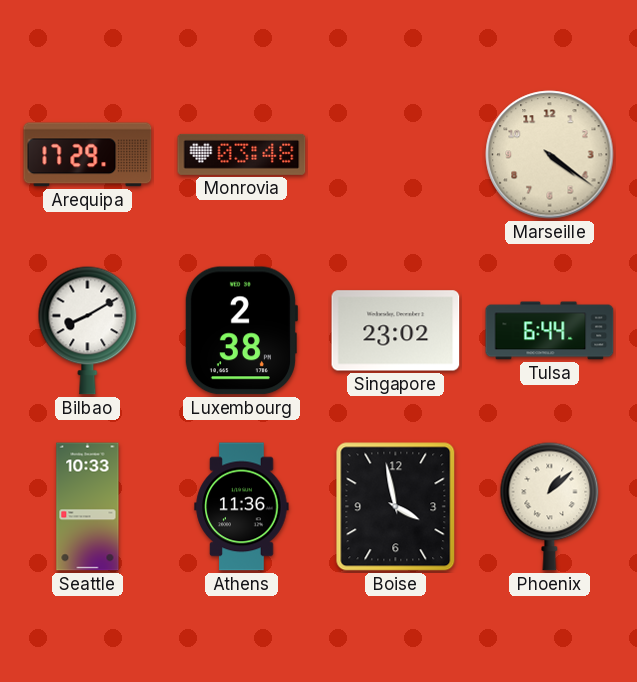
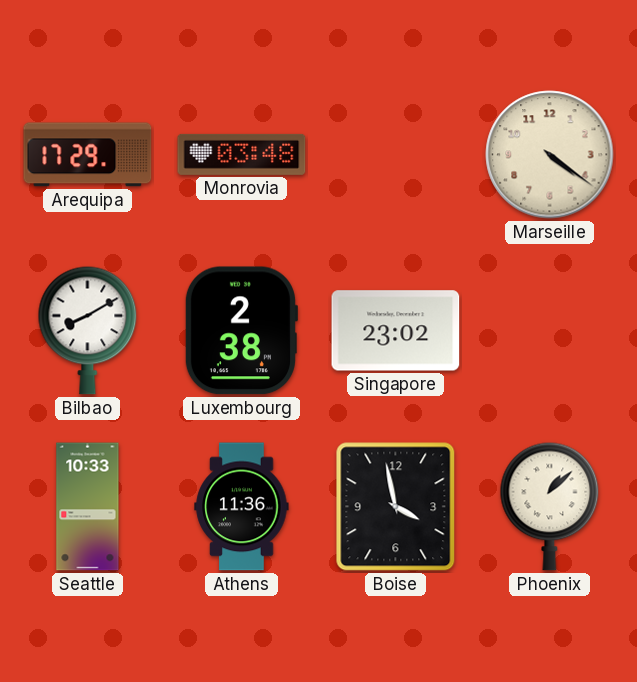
Tulsa: 6:44 -> none
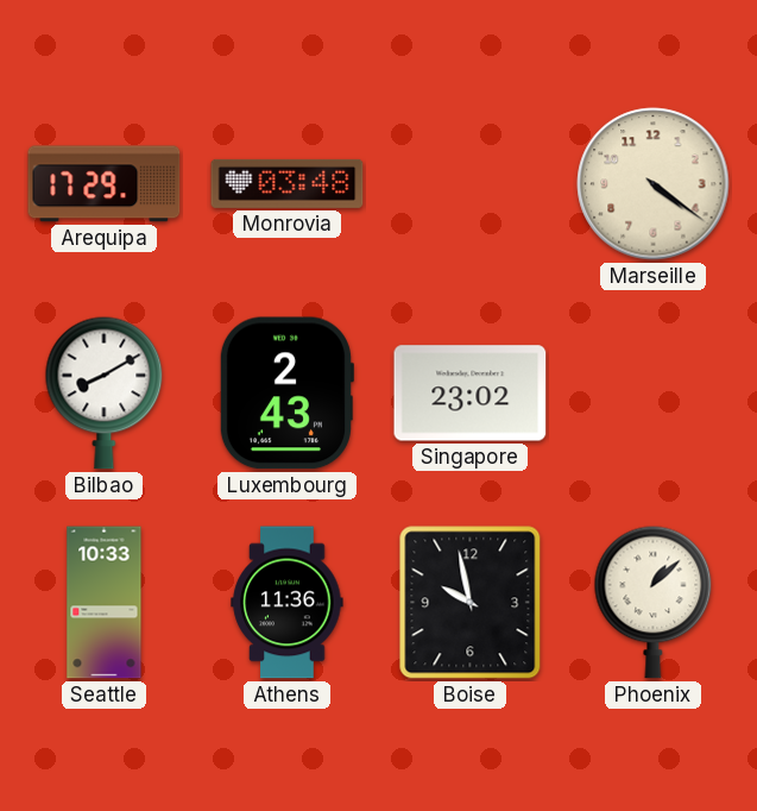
Luxembourg: 2:38 -> 2:43
Boise: 3:58 -> 9:58
